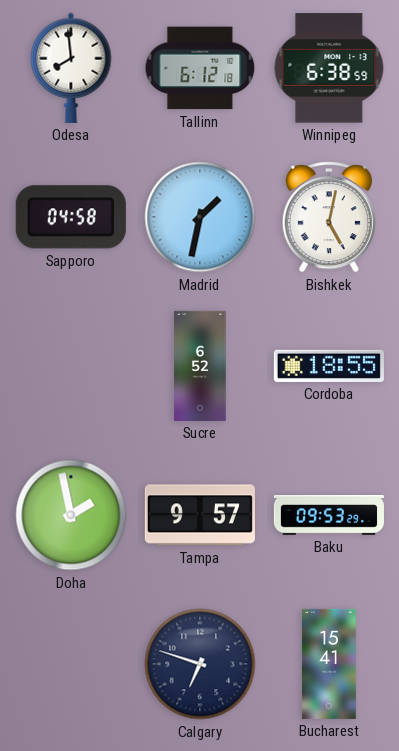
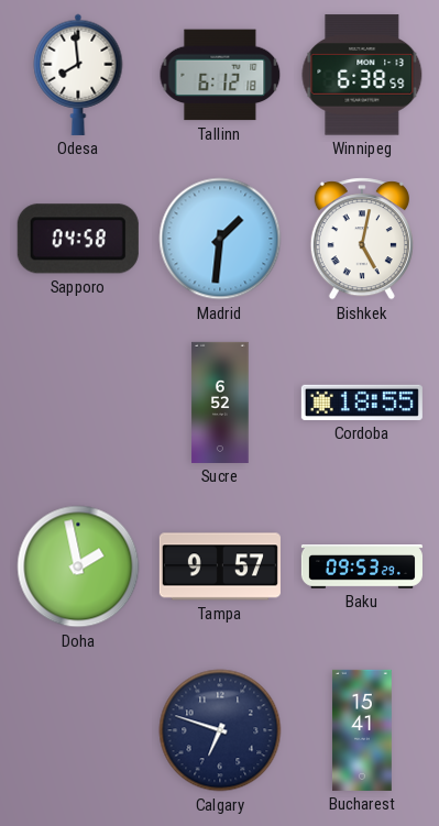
Madrid: 1:32 -> 1:31
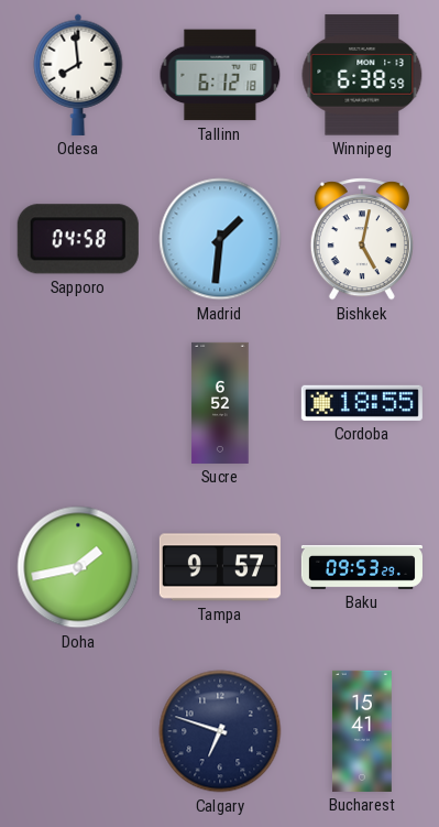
Doha: 1:58 -> 1:43
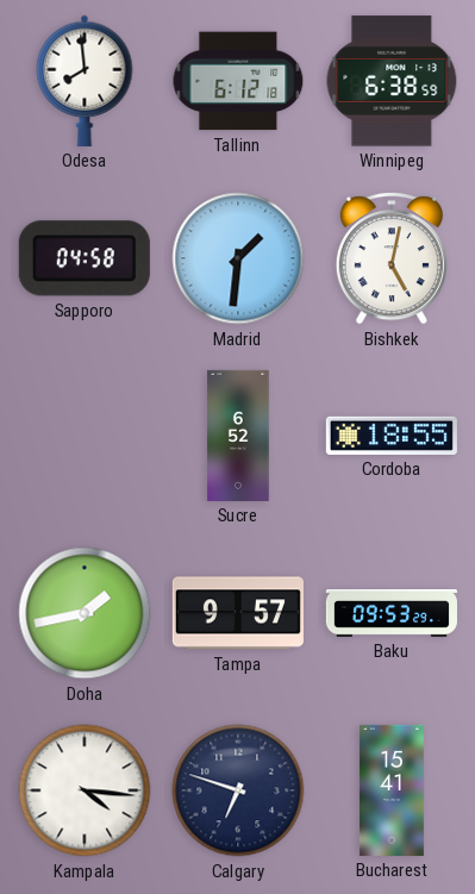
Kampala: none -> 4:16
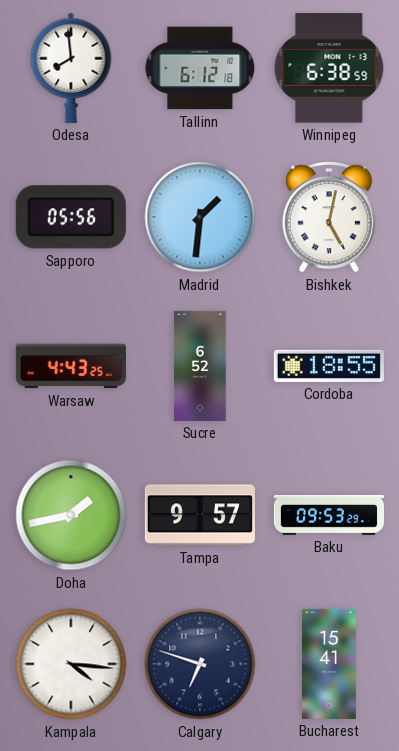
Sapporo: 04:58 -> 05:56
Warsaw: none -> 4:43
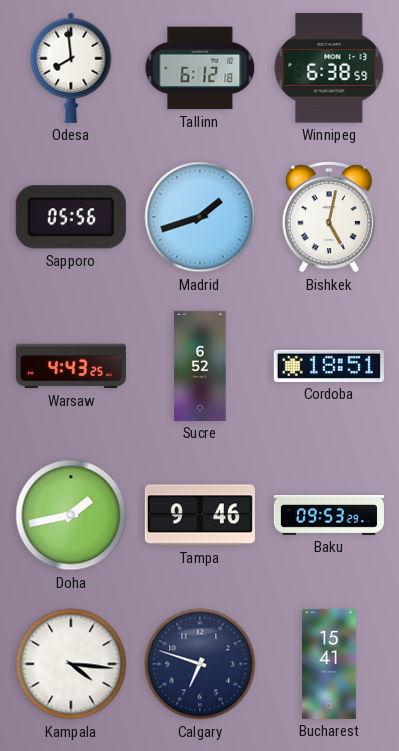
Madrid: 1:31 -> 1:42
Cordoba: 18:55 -> 18:51
Tampa: 9:57 -> 9:46
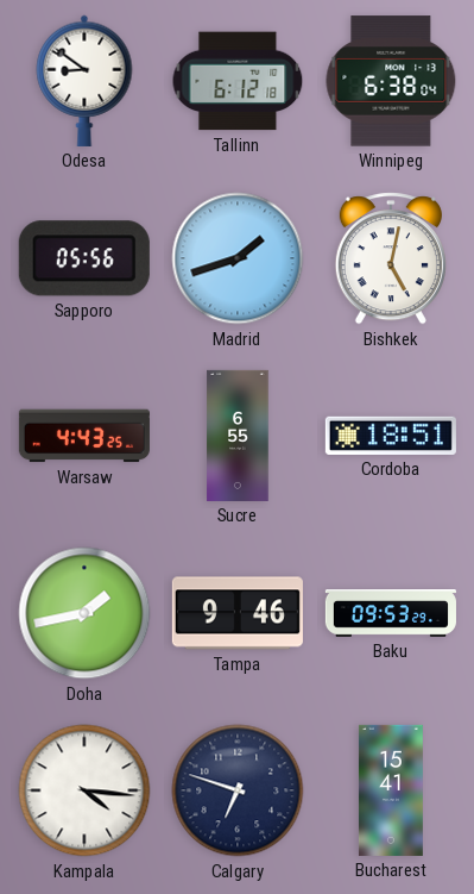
Odesa: 7:59 -> 8:51
Winnipeg: 6:38:59 -> 6:38:04
Sucre: 6:52 -> 6:55
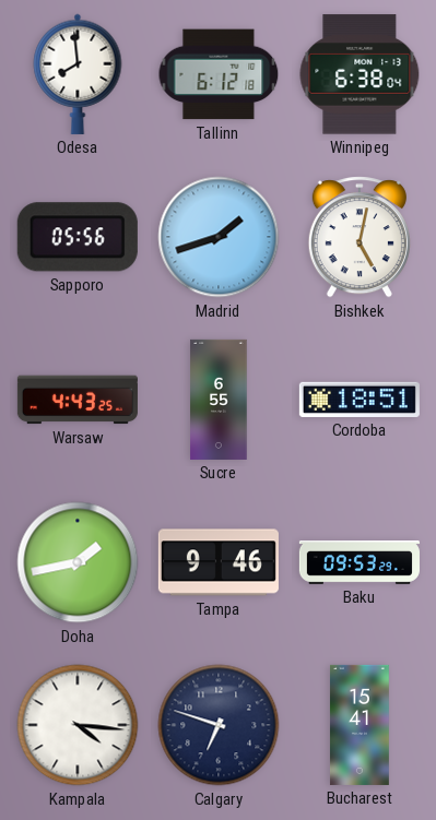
Odesa: 8:51 -> 7:59
